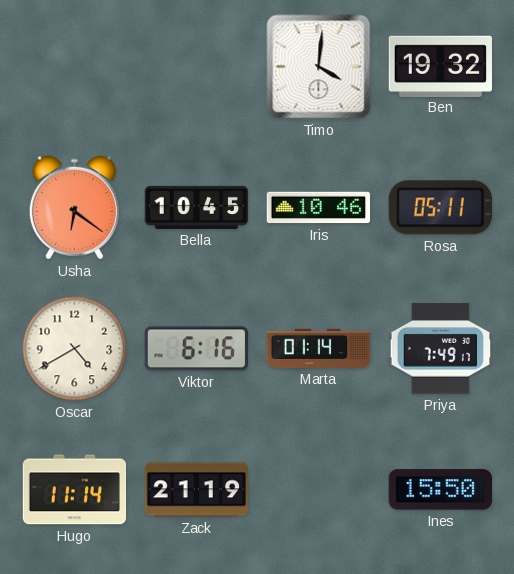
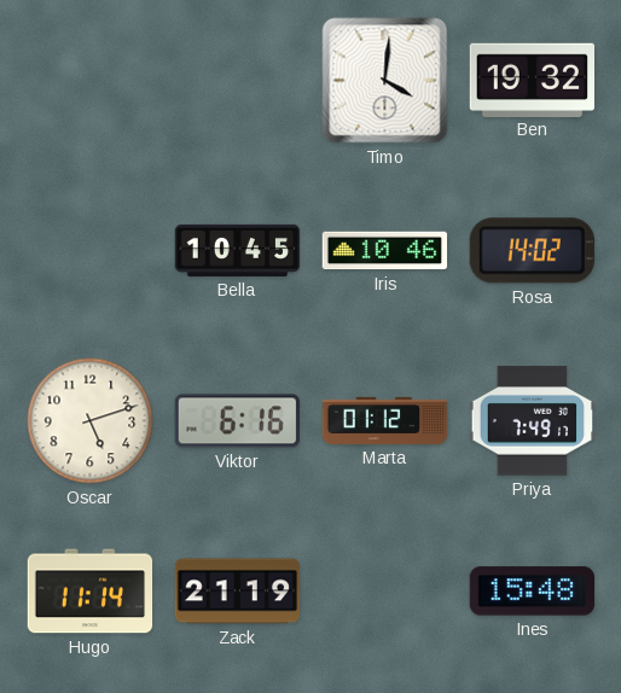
Usha: 6:21 -> none
Rosa: 05:11 -> 14:02
Oscar: 4:40 -> 5:12
Marta: 01:14 -> 01:12
Ines: 15:50 -> 15:48
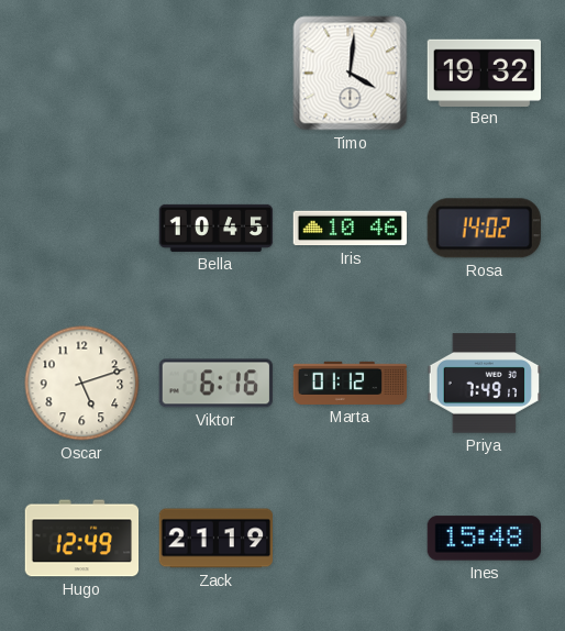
Hugo: 11:14 -> 12:49
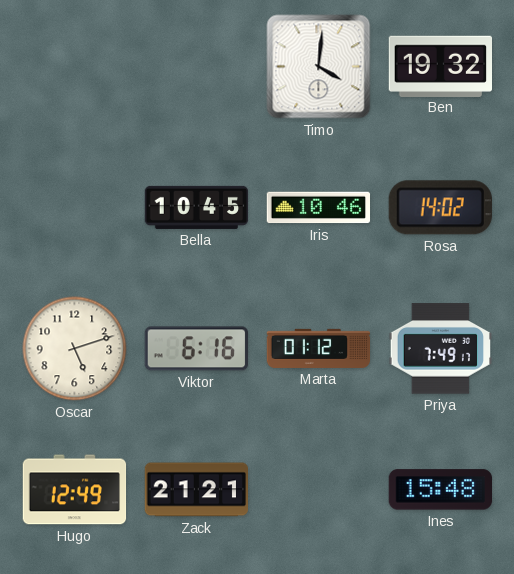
Zack: 21:19 -> 21:21
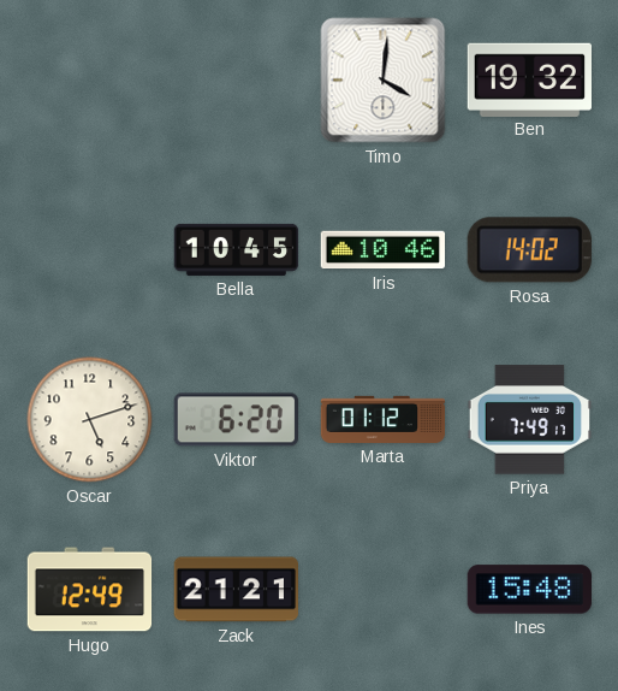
Viktor: 6:16 -> 6:20
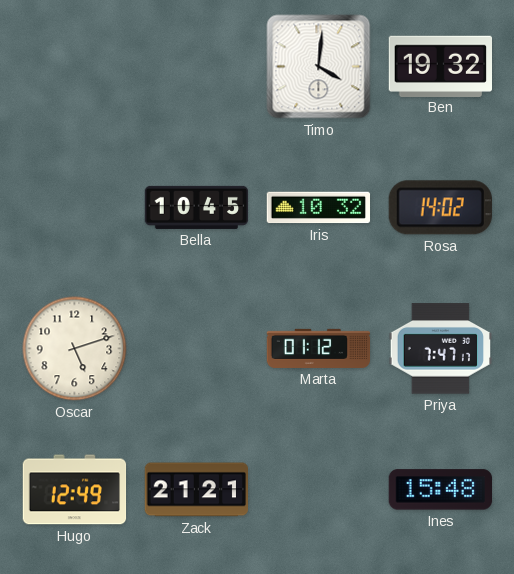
Iris: 10:46 -> 10:32
Viktor: 6:20 -> none
Priya: 7:49 -> 7:47
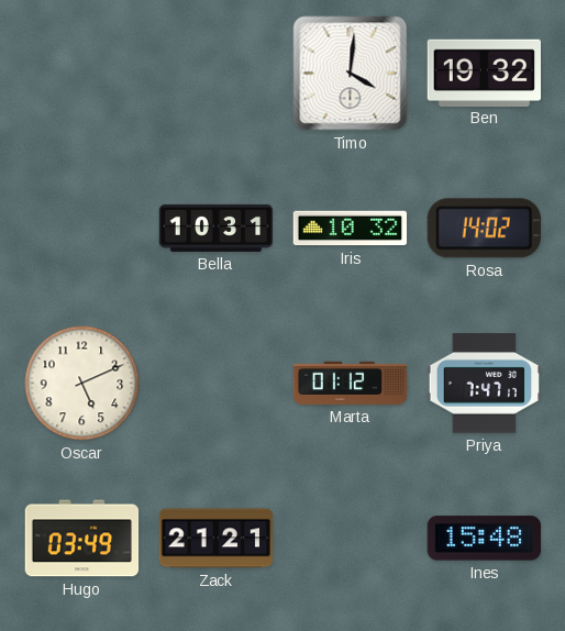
Bella: 10:45 -> 10:31
Oscar: 5:12 -> 5:11
Hugo: 12:49 -> 03:49
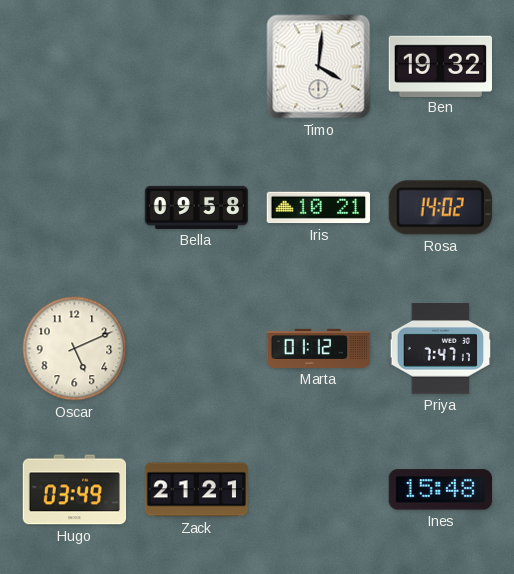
Bella: 10:31 -> 09:58
Iris: 10:32 -> 10:21
